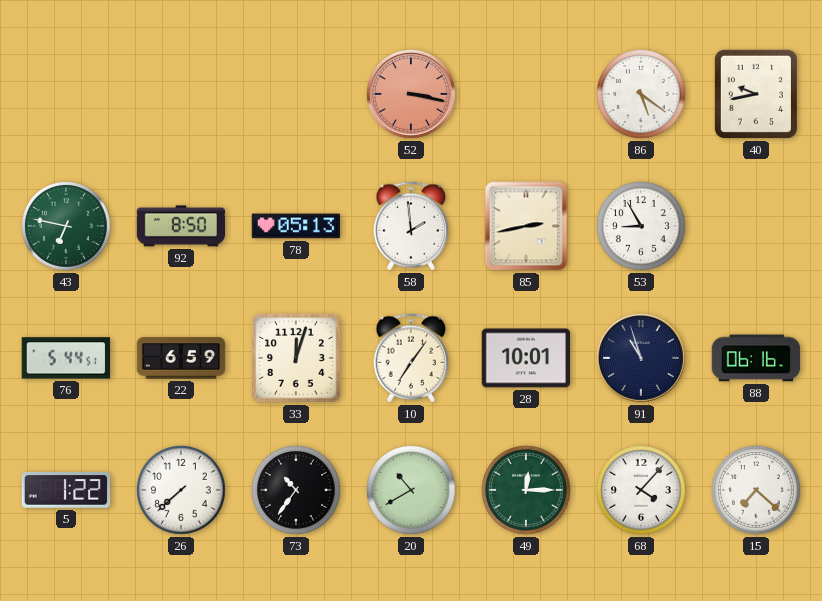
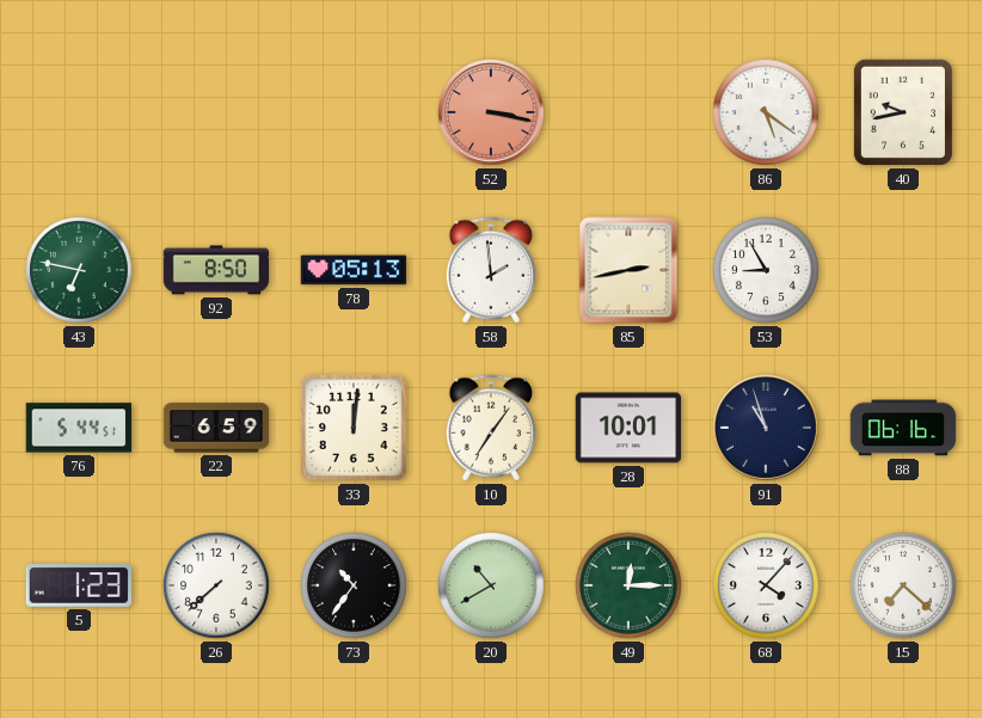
33: 12:03 -> 12:01
5: 1:22 -> 1:23
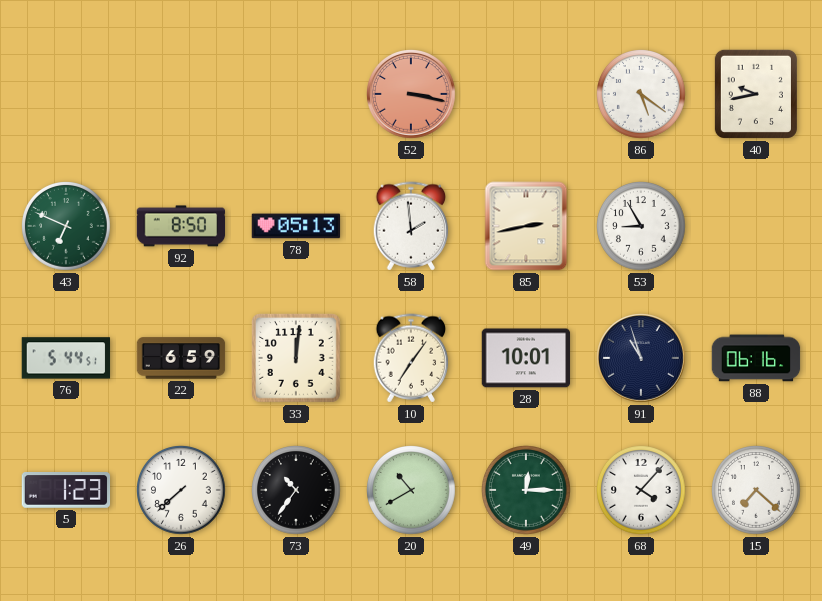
43: 6:47 -> 6:49
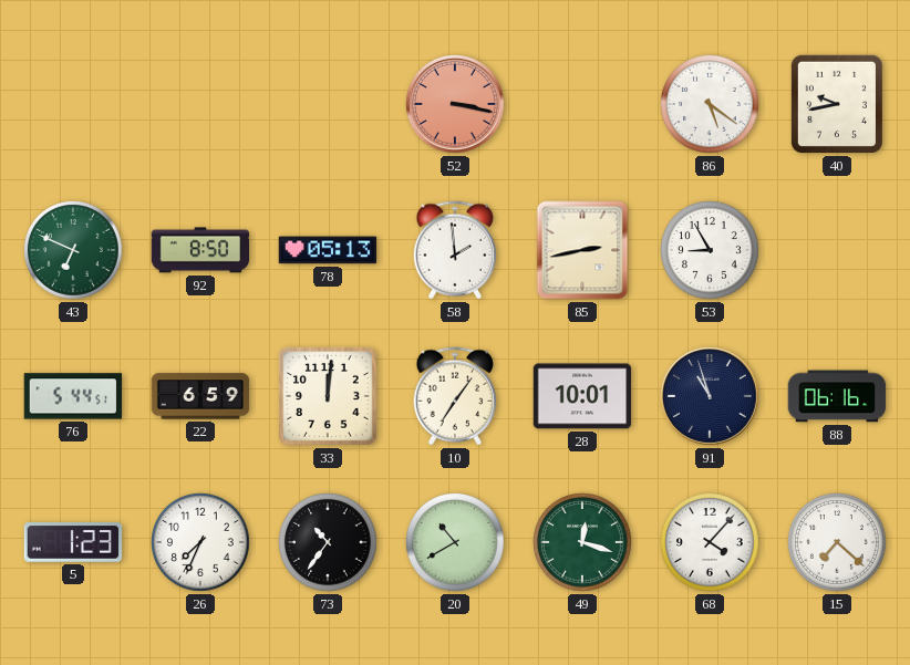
26: 7:38 -> 7:34
49: 12:15 -> 12:18
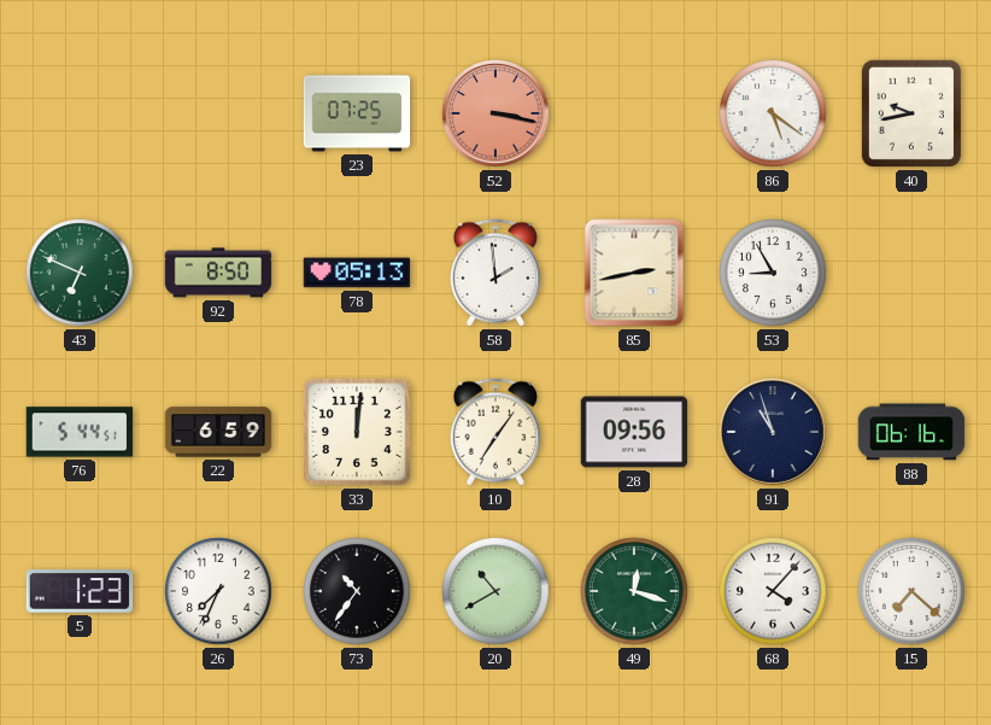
23: none -> 07:25
28: 10:01 -> 09:56
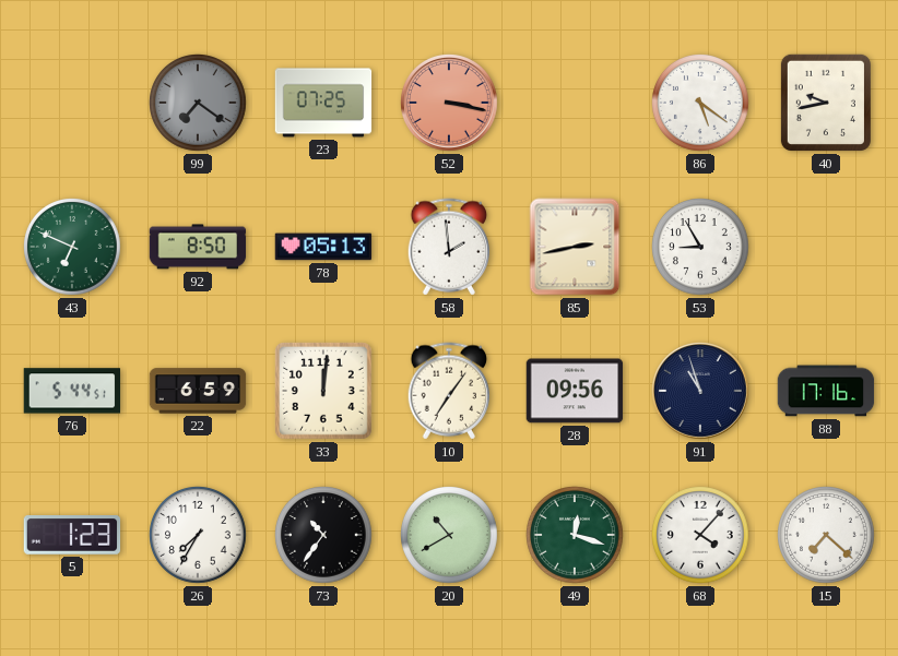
99: none -> 7:21
88: 06:16 -> 17:16
26: 7:34 -> 7:35
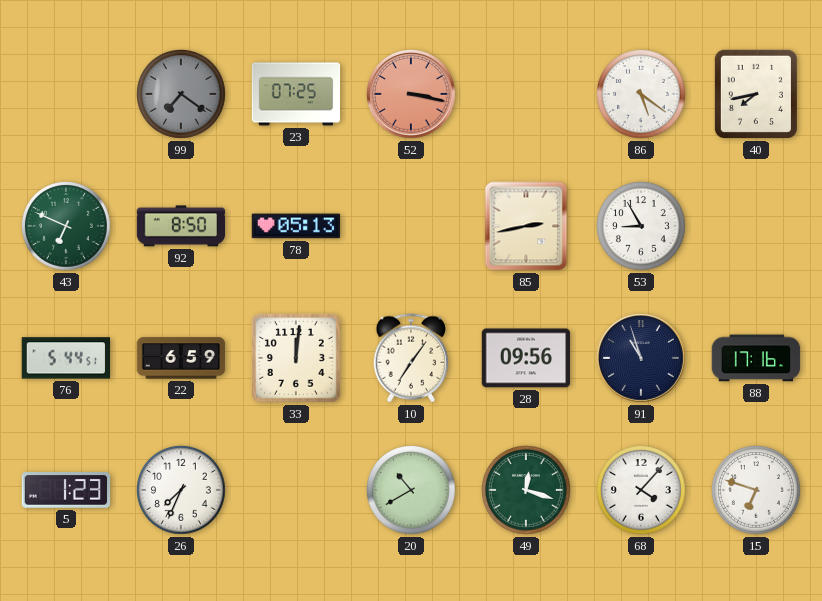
40: 9:43 -> 7:43
58: 1:59 -> none
26: 7:35 -> 7:34
73: 10:36 -> none
15: 7:22 -> 6:48
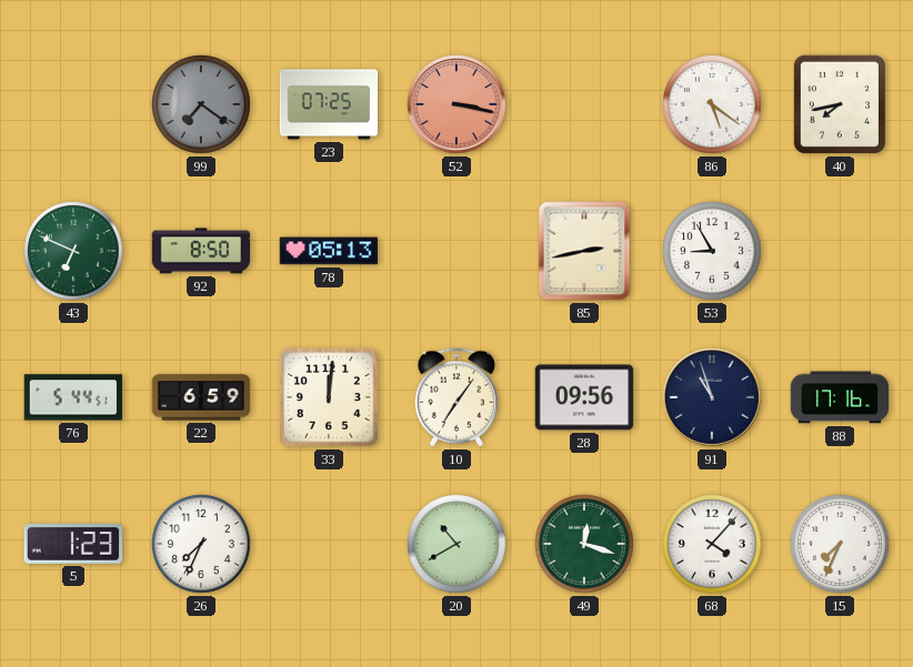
15: 6:48 -> 7:34
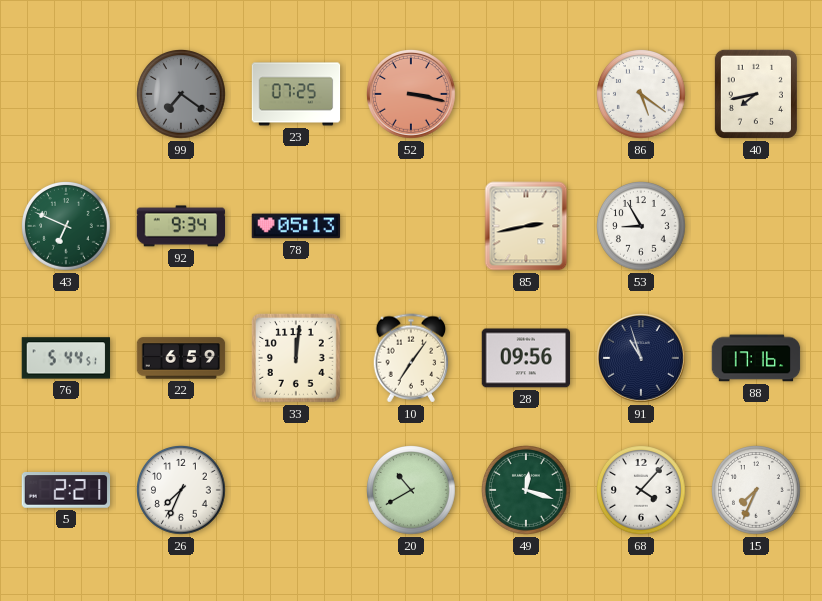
92: 8:50 -> 9:34
5: 1:23 -> 2:21
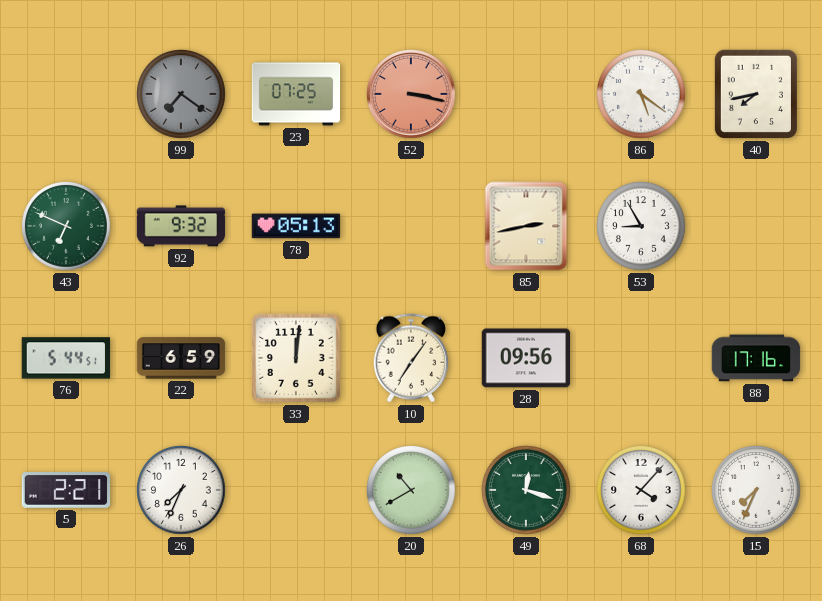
92: 9:34 -> 9:32
91: 10:57 -> none
